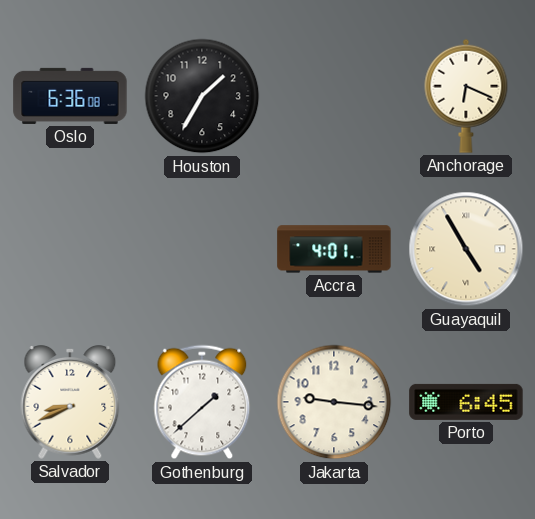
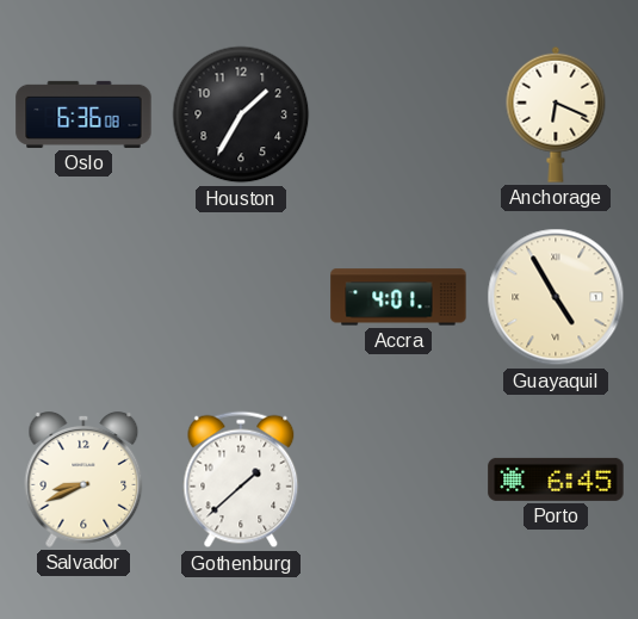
Jakarta: 9:16 -> none
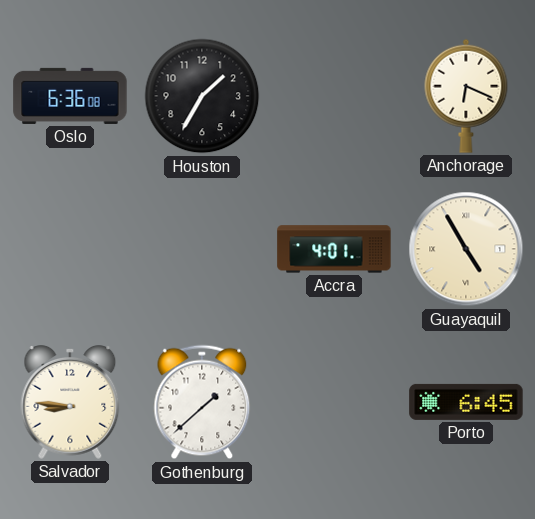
Salvador: 8:41 -> 8:46
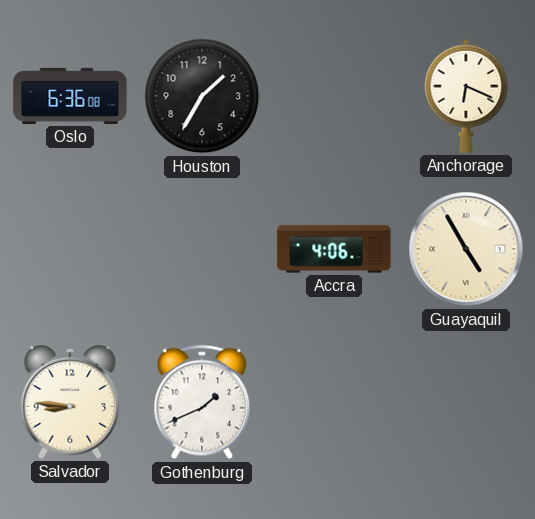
Accra: 4:01 -> 4:06
Gothenburg: 1:38 -> 1:41
Porto: 6:45 -> none
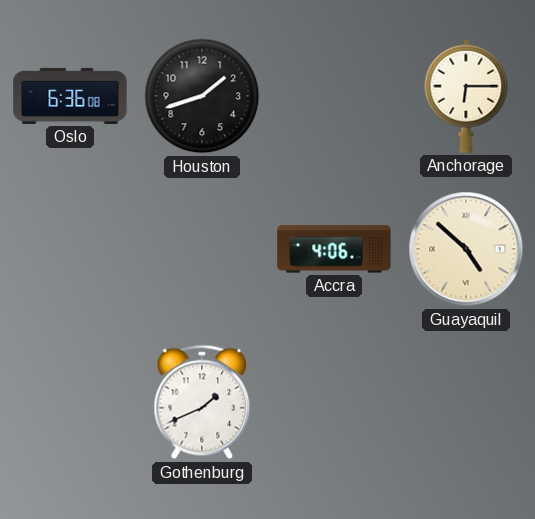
Houston: 1:35 -> 1:42
Anchorage: 6:19 -> 6:15
Guayaquil: 4:55 -> 4:52
Salvador: 8:46 -> none
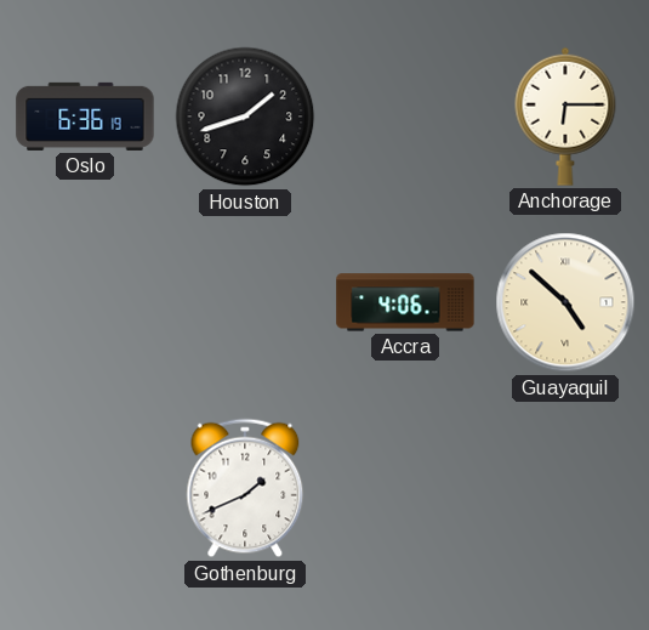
Oslo: 6:36:08 -> 6:36:19
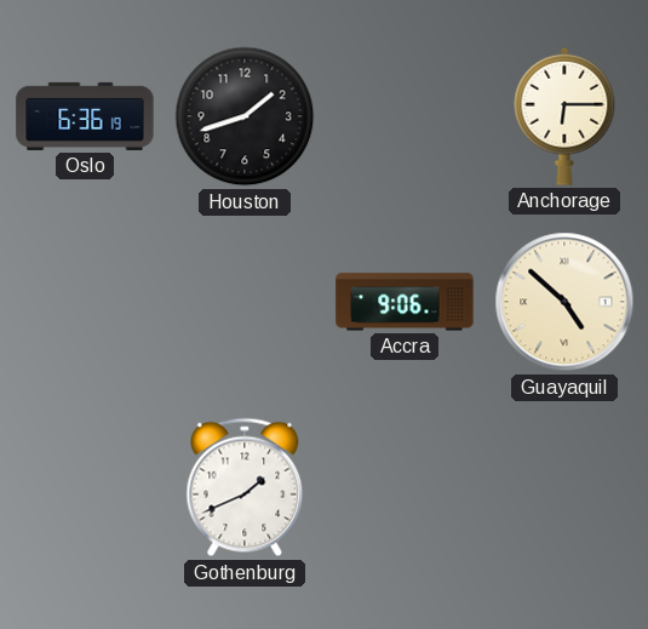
Accra: 4:06 -> 9:06
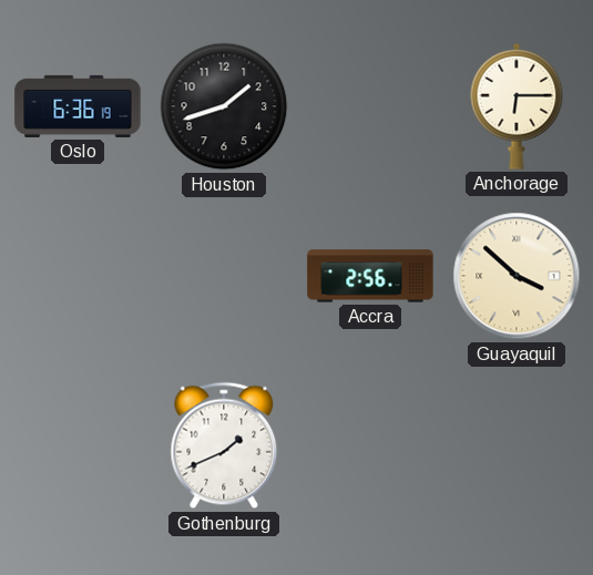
Accra: 9:06 -> 2:56
Guayaquil: 4:52 -> 3:52
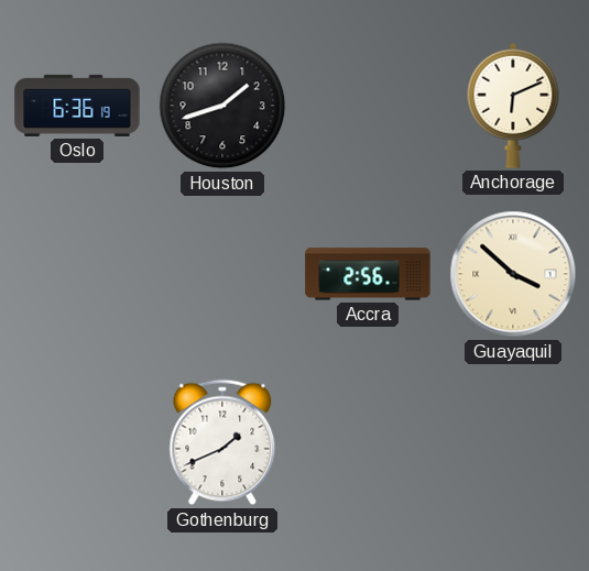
Anchorage: 6:15 -> 6:11
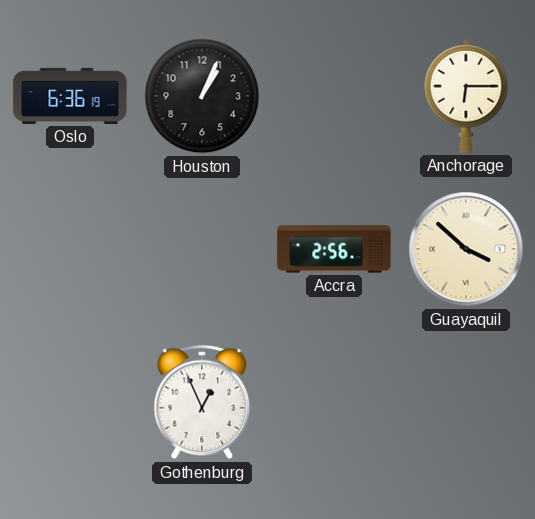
Houston: 1:42 -> 1:04
Anchorage: 6:11 -> 6:15
Gothenburg: 1:41 -> 12:56
